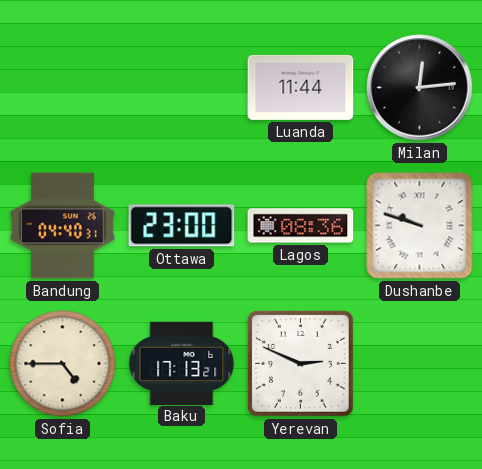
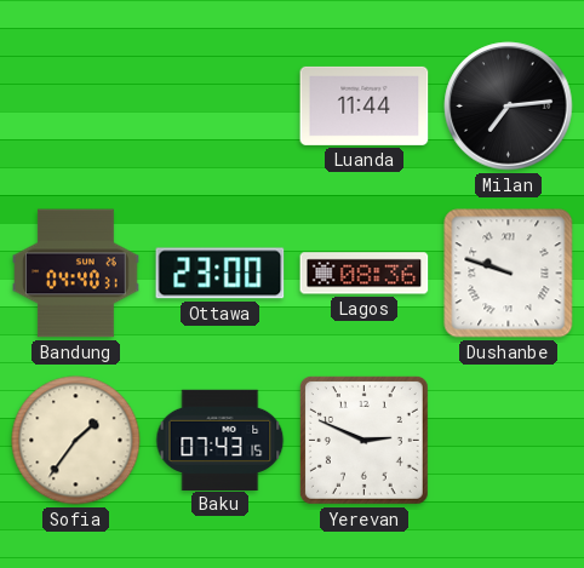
Milan: 12:14 -> 7:14
Sofia: 4:45 -> 1:36
Baku: 17:13 -> 07:43
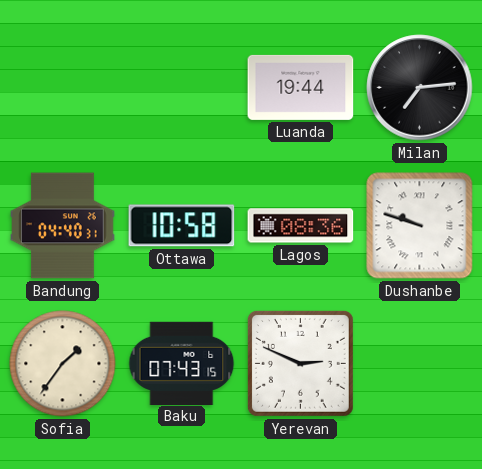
Luanda: 11:44 -> 19:44
Ottawa: 23:00 -> 10:58
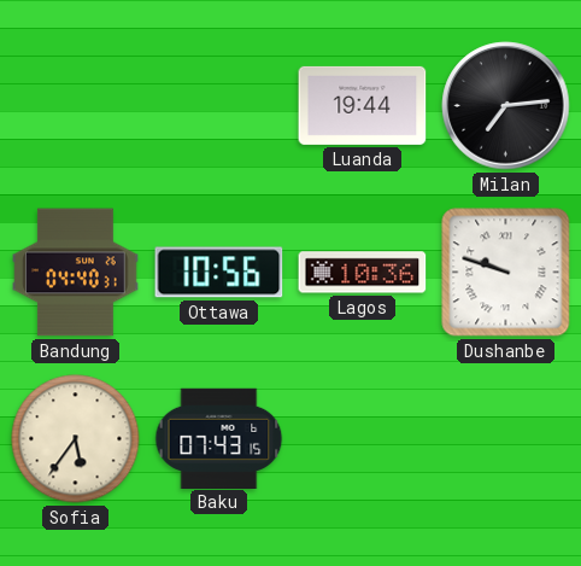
Ottawa: 10:58 -> 10:56
Lagos: 08:36 -> 10:36
Sofia: 1:36 -> 5:36
Yerevan: 2:49 -> none
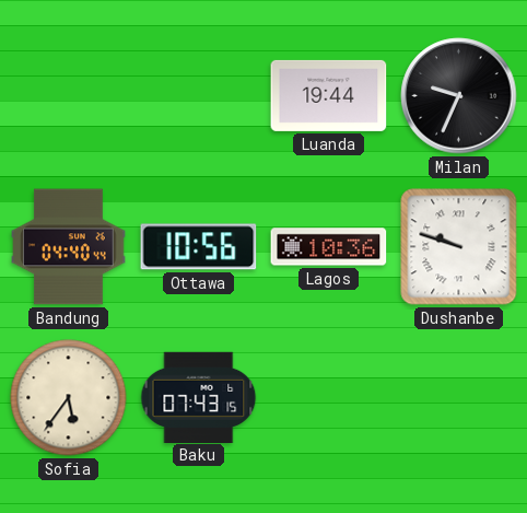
Milan: 7:14 -> 9:34
Bandung: 04:40:31 -> 04:40:44
